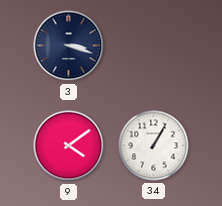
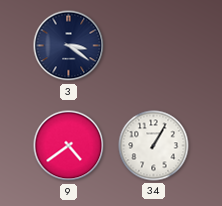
3: 3:18 -> 3:21
9: 4:09 -> 4:39
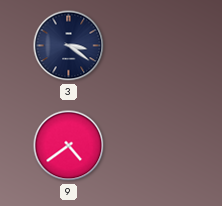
34: 1:05 -> none
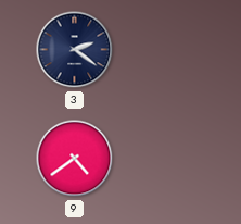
3: 3:21 -> 2:21
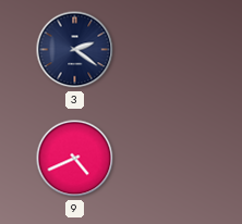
9: 4:39 -> 4:41
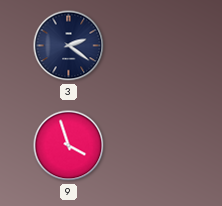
9: 4:41 -> 3:57
